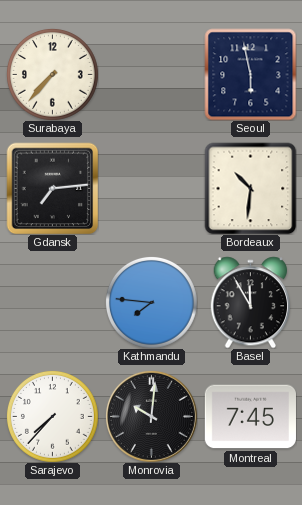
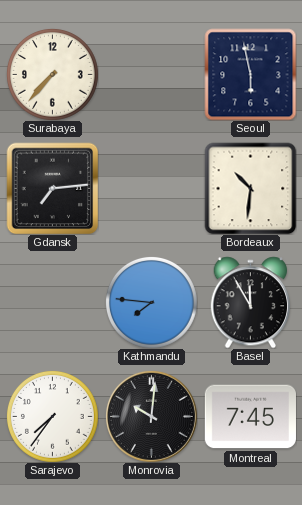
Sarajevo: 7:37 -> 7:36
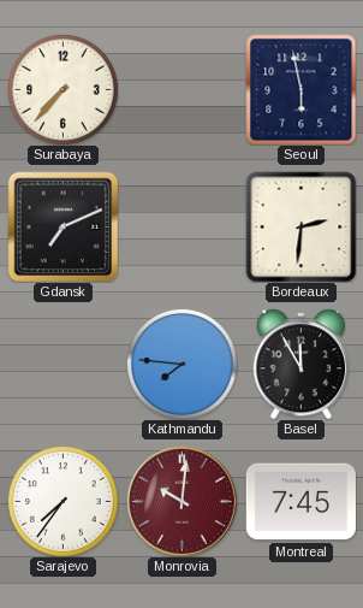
Gdansk: 7:14 -> 7:11
Bordeaux: 10:31 -> 2:31
Monrovia dial: black -> burgundy
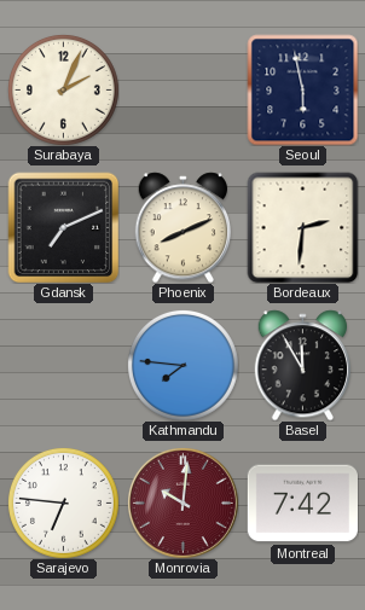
Surabaya: 7:37 -> 2:04
Phoenix: none -> 8:11
Sarajevo: 7:36 -> 6:46
Montreal: 7:45 -> 7:42
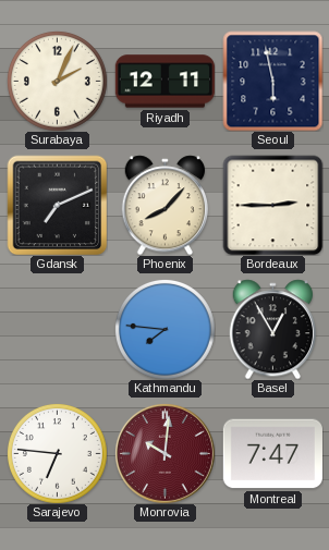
Riyadh: none -> 12:11
Phoenix: 8:11 -> 8:07
Bordeaux: 2:31 -> 2:45
Basel: 11:55 -> 12:55
Montreal: 7:42 -> 7:47
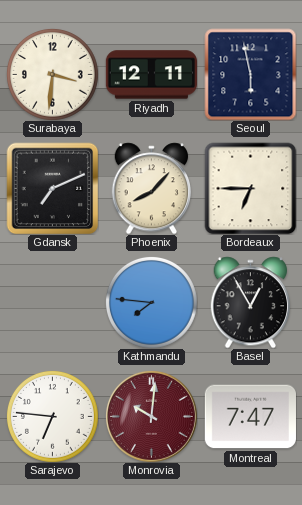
Surabaya: 2:04 -> 3:31
Bordeaux: 2:45 -> 6:45
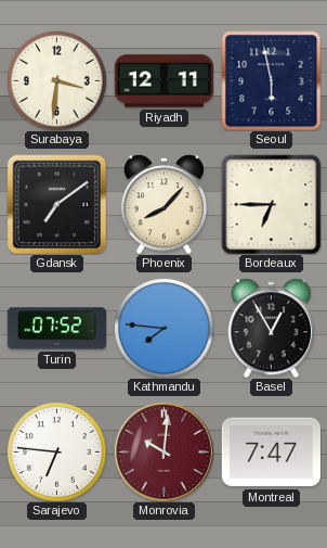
Gdansk: 7:11 -> 7:09
Turin: none -> 07:52
